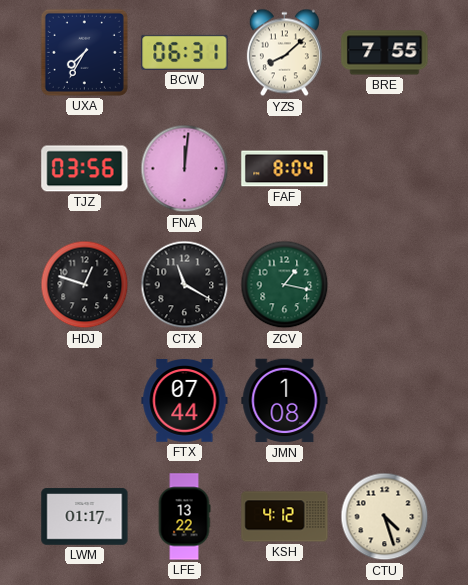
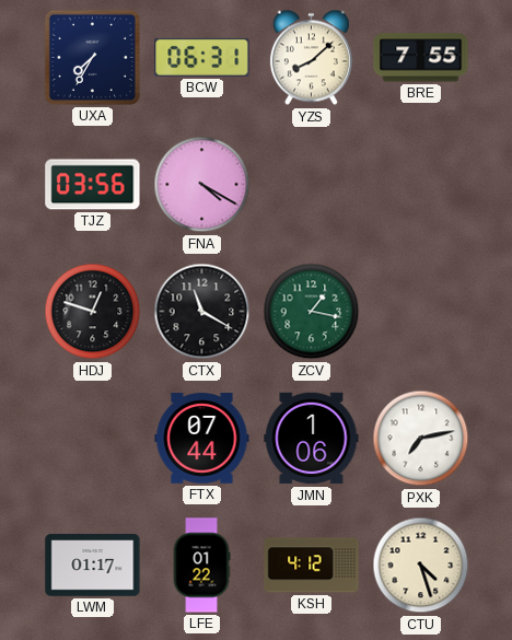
FNA: 12:01 -> 4:20
FAF: 8:04 -> none
JMN: 1:08 -> 1:06
PXK: none -> 7:13
LFE: 13:22 -> 01:22
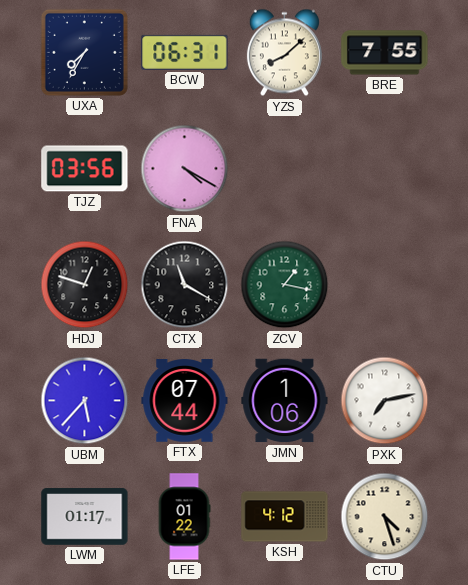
UBM: none -> 5:37
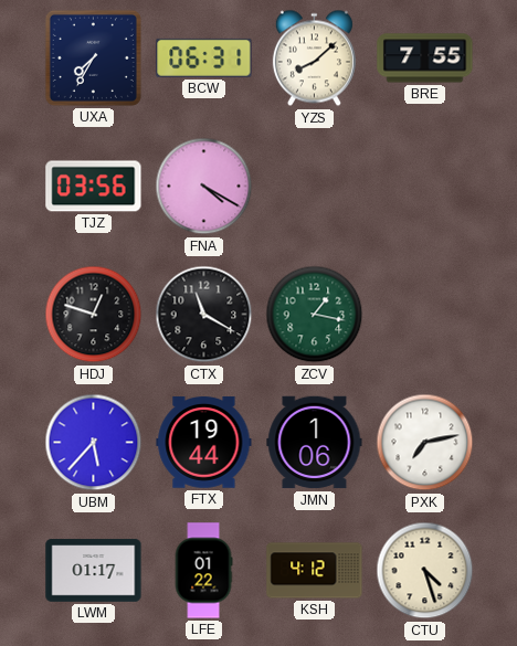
FTX: 07:44 -> 19:44
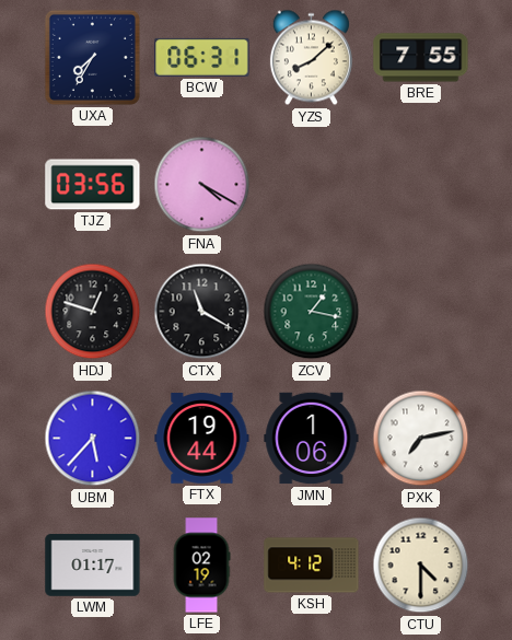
LFE: 01:22 -> 02:19
CTU: 4:27 -> 4:30
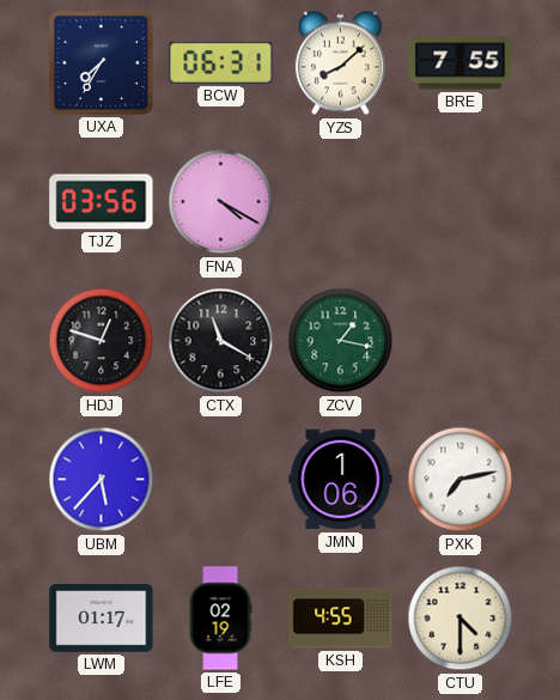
FTX: 19:44 -> none
KSH: 4:12 -> 4:55
